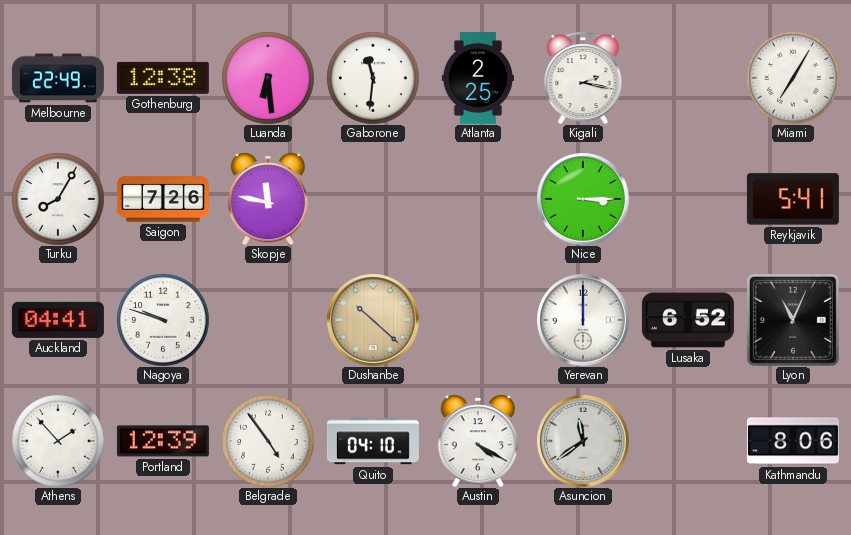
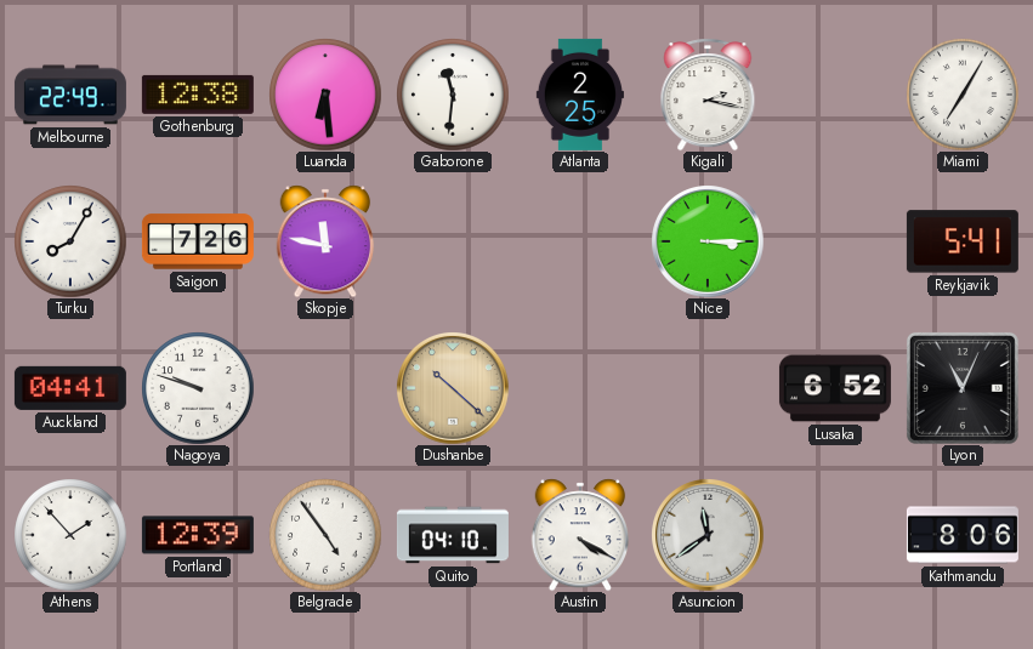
Yerevan: 12:00 -> none
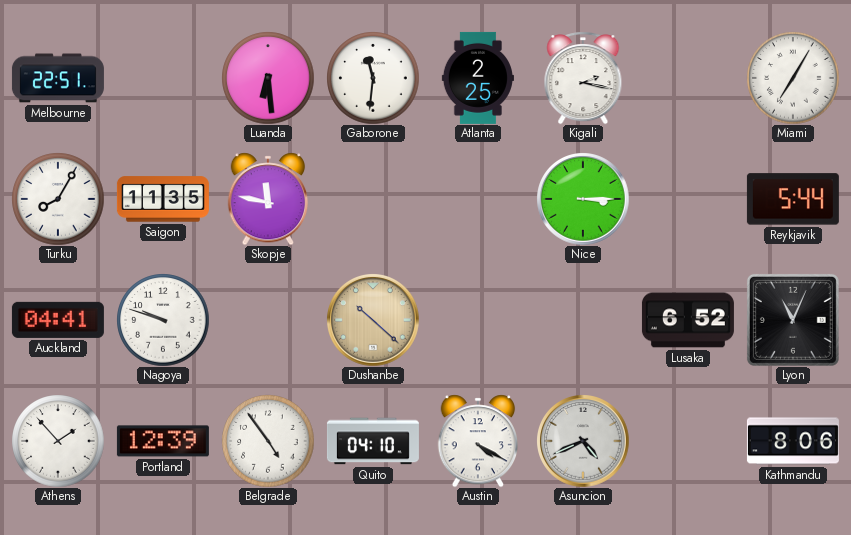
Melbourne: 22:49 -> 22:51
Gothenburg: 12:38 -> none
Saigon: 7:26 -> 11:35
Reykjavik: 5:41 -> 5:44
Asuncion: 11:39 -> 4:41
